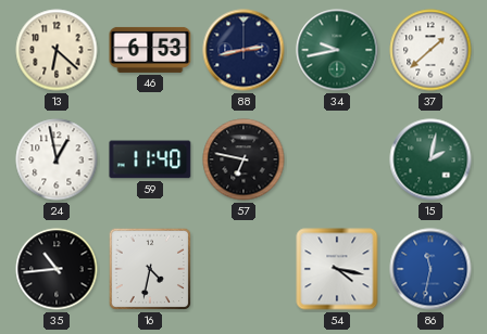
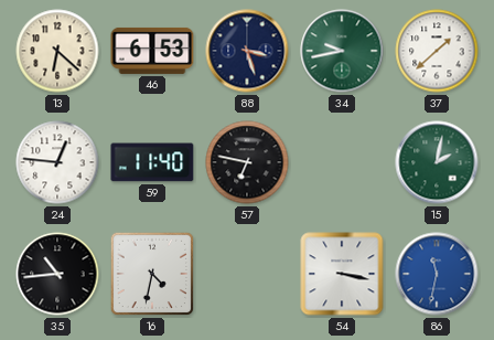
88: 2:43 -> 3:27
24: 12:58 -> 12:46
54: 4:17 -> 3:17
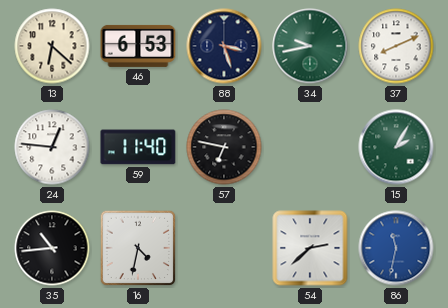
37: 1:38 -> 8:11
15: 2:02 -> 2:05
54: 3:17 -> 2:38
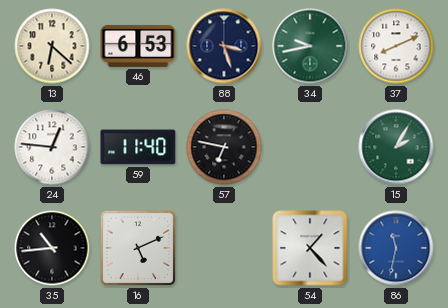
16: 4:32 -> 5:11
54: 2:38 -> 1:23
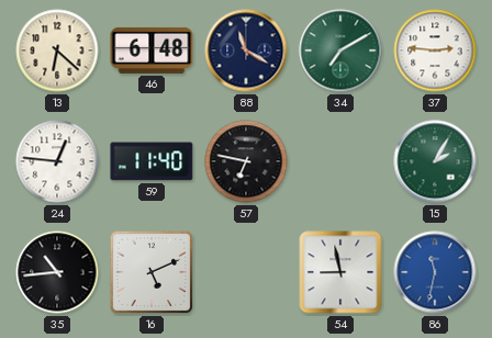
46: 6:53 -> 6:48
88: 3:27 -> 11:20
34: 9:43 -> 7:10
37: 8:11 -> 2:46
54: 1:23 -> 8:58
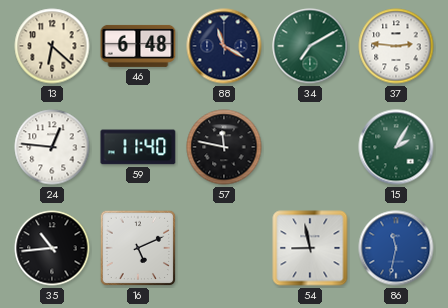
57: 6:47 -> 11:47
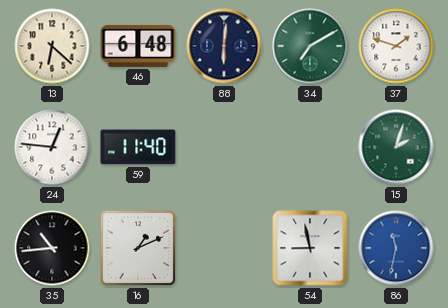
88: 11:20 -> 6:01
37: 2:46 -> 1:48
57: 11:47 -> none
15: 2:05 -> 2:03
16: 5:11 -> 1:11
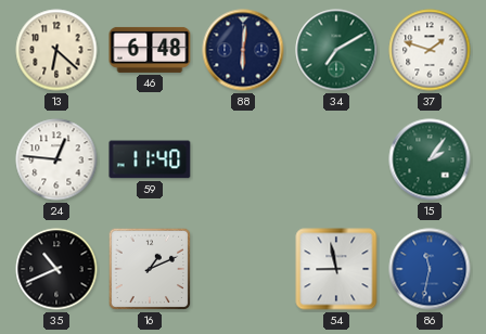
15: 2:03 -> 2:06
35: 10:44 -> 10:41
